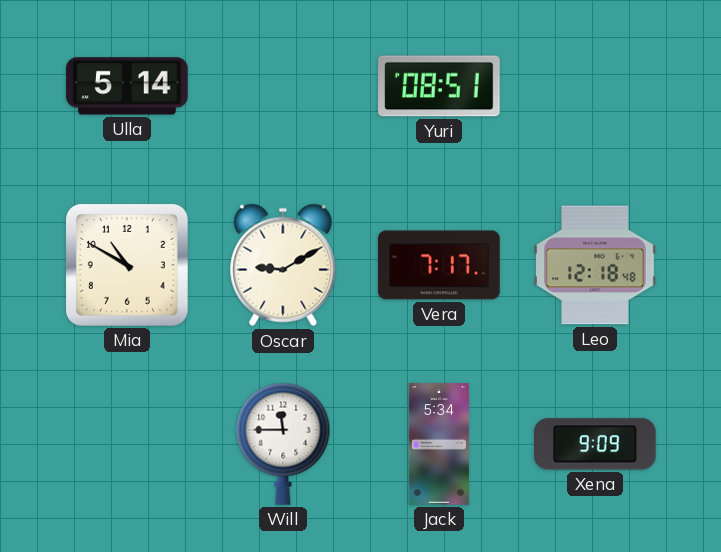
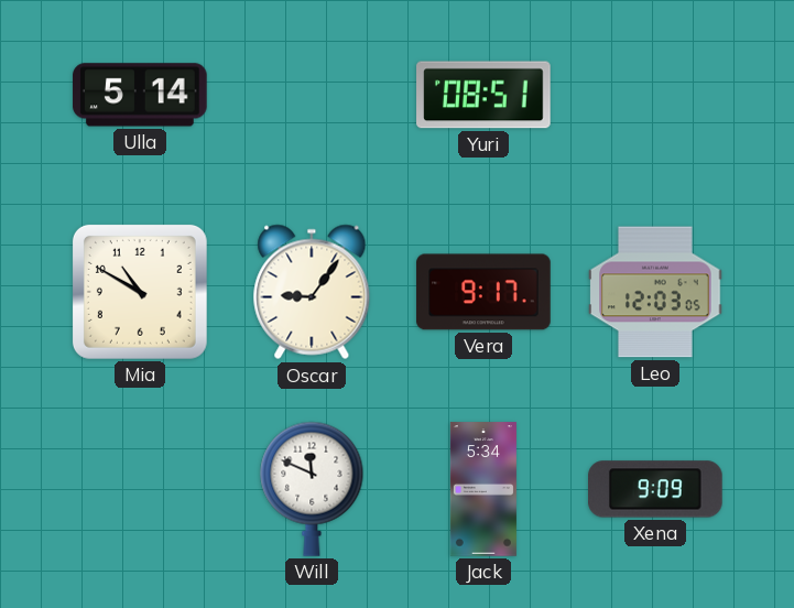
Oscar: 9:10 -> 9:06
Vera: 7:17 -> 9:17
Leo: 12:18 -> 12:03
Will: 11:45 -> 11:49
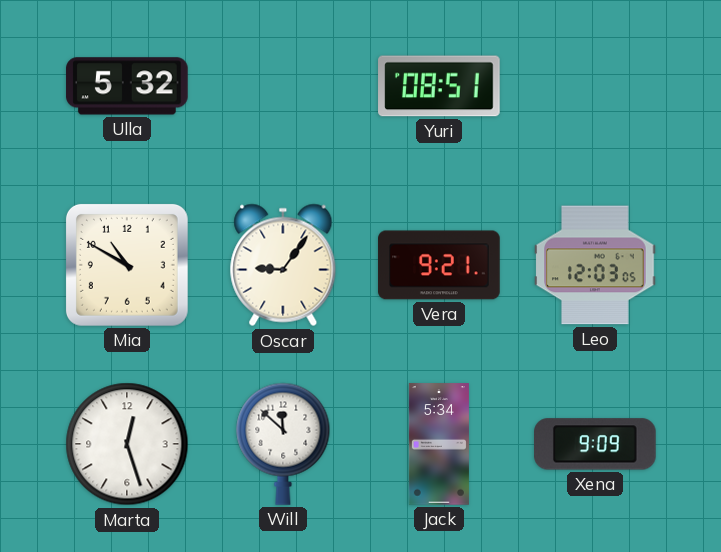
Ulla: 5:14 -> 5:32
Vera: 9:17 -> 9:21
Marta: none -> 12:27
Will: 11:49 -> 11:52
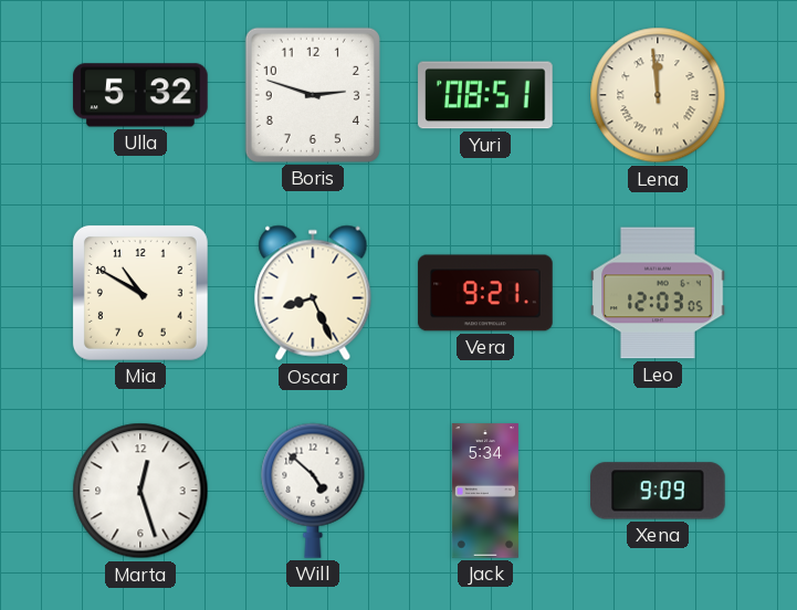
Boris: none -> 2:48
Lena: none -> 11:59
Oscar: 9:06 -> 8:26
Will: 11:52 -> 4:52
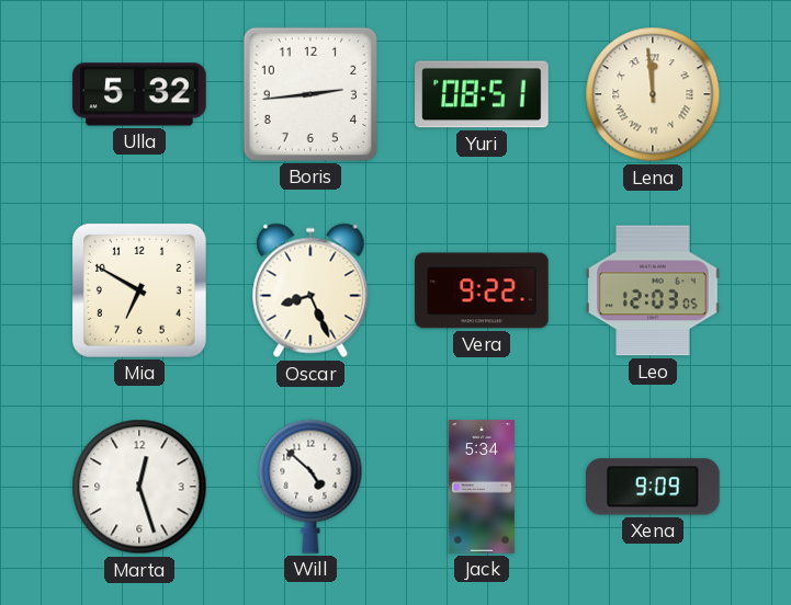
Boris: 2:48 -> 2:44
Mia: 10:50 -> 6:50
Vera: 9:21 -> 9:22
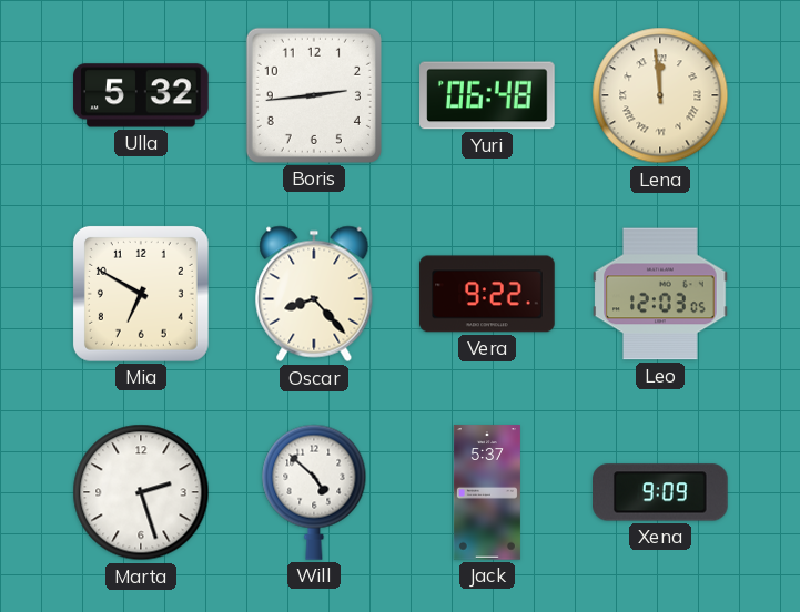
Yuri: 08:51 -> 06:48
Oscar: 8:26 -> 8:23
Marta: 12:27 -> 2:27
Jack: 5:34 -> 5:37
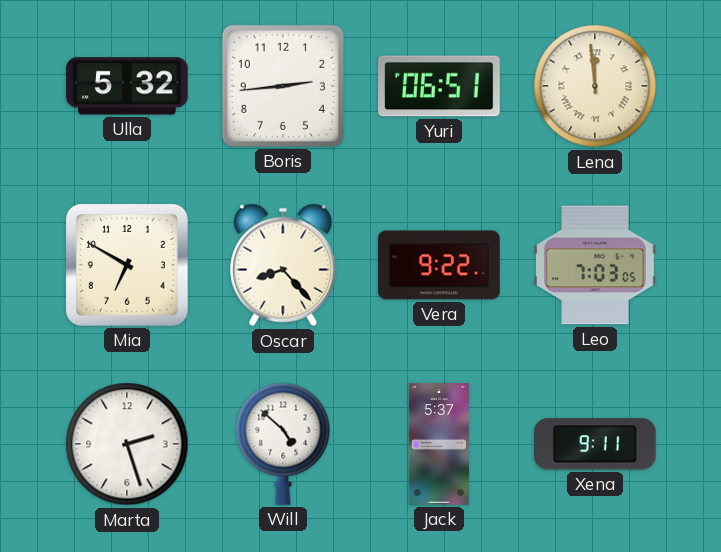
Yuri: 06:48 -> 06:51
Leo: 12:03 -> 7:03
Xena: 9:09 -> 9:11
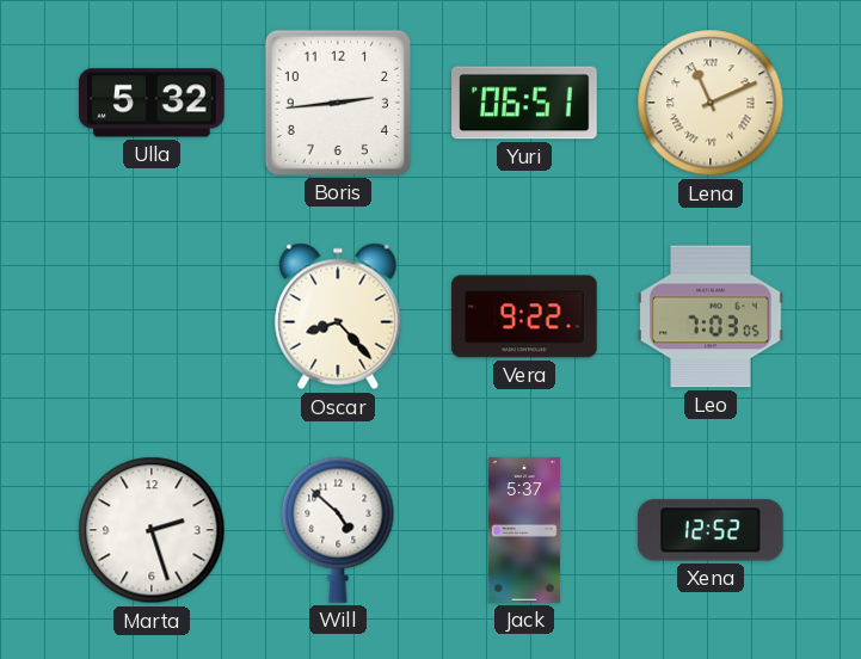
Lena: 11:59 -> 11:11
Mia: 6:50 -> none
Xena: 9:11 -> 12:52
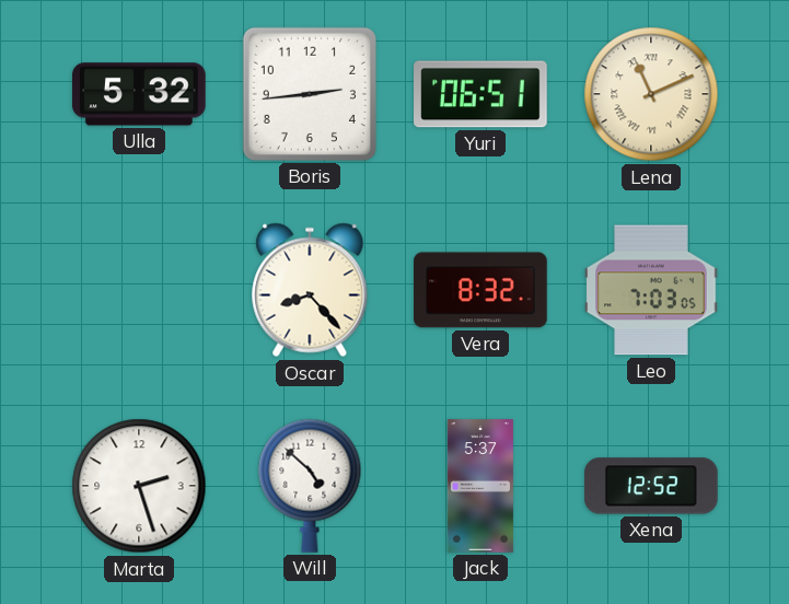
Vera: 9:22 -> 8:32
